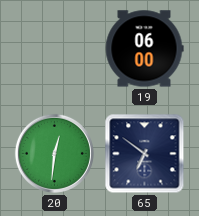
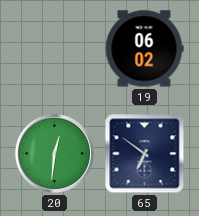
19: 06:00 -> 06:02
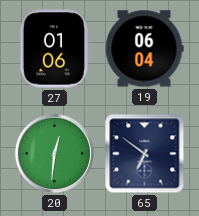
27: none -> 01:06
19: 06:02 -> 06:04
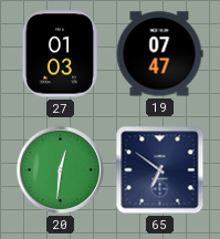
27: 01:06 -> 01:03
19: 06:04 -> 07:47
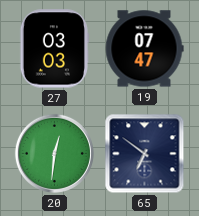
27: 01:03 -> 03:03
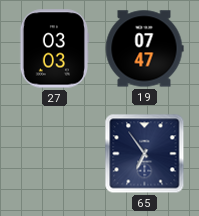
20: 12:31 -> none
65: 6:51 -> 6:54
